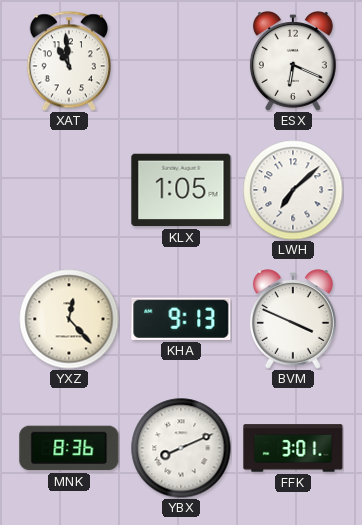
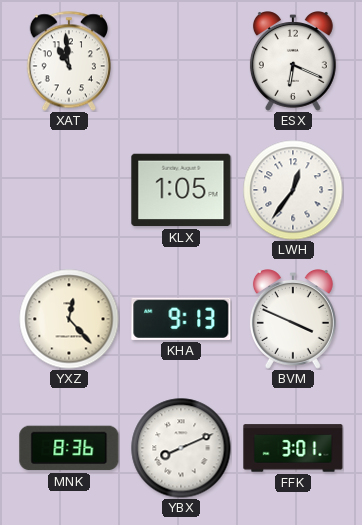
LWH: 7:08 -> 12:36
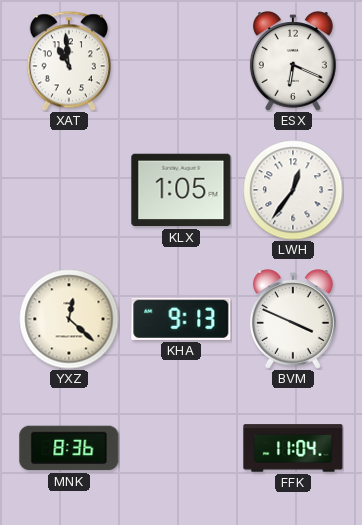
YXZ: 12:23 -> 12:22
YBX: 8:11 -> none
FFK: 3:01 -> 11:04
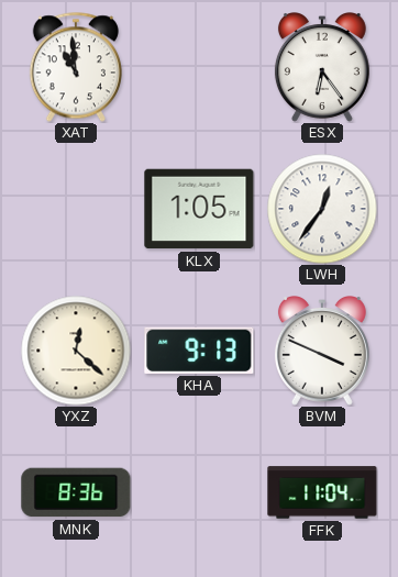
ESX: 6:19 -> 6:24
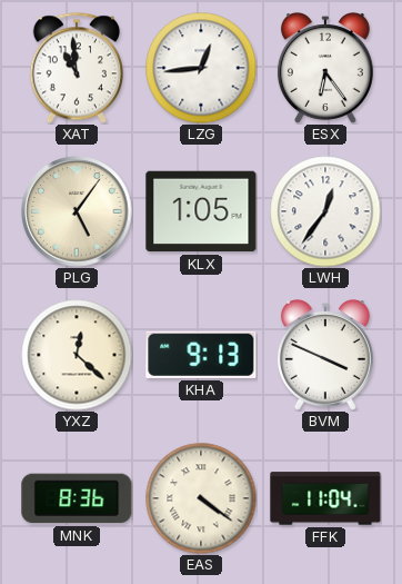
LZG: none -> 12:44
PLG: none -> 5:06
EAS: none -> 4:21
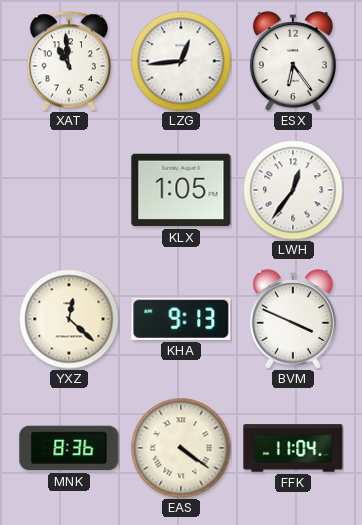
PLG: 5:06 -> none
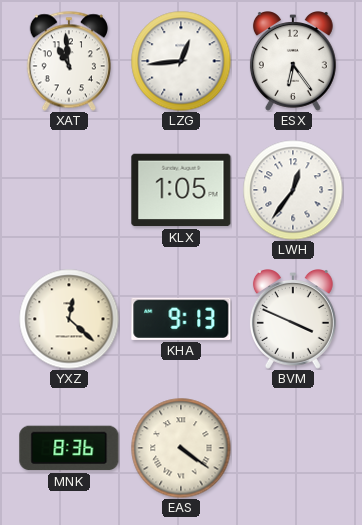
FFK: 11:04 -> none
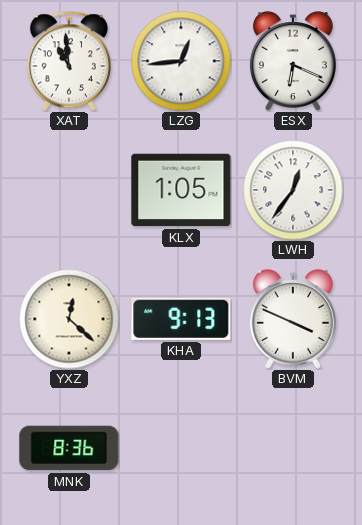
ESX: 6:24 -> 6:19
EAS: 4:21 -> none
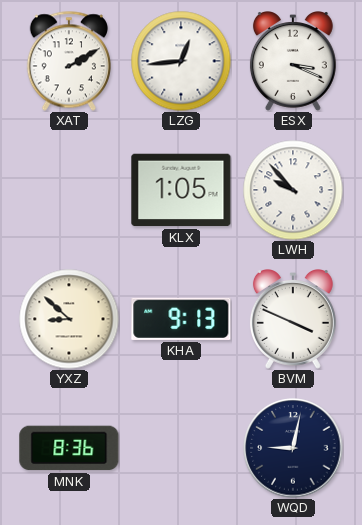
XAT: 10:59 -> 2:10
ESX: 6:19 -> 3:19
LWH: 12:36 -> 9:53
YXZ: 12:22 -> 8:52
WQD: none -> 9:02
